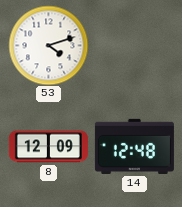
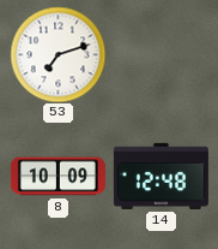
53: 4:12 -> 7:12
8: 12:09 -> 10:09
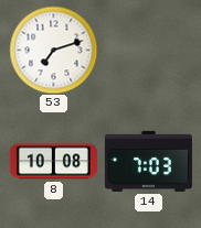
8: 10:09 -> 10:08
14: 12:48 -> 7:03
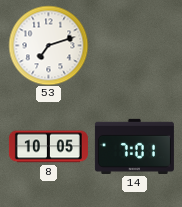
8: 10:08 -> 10:05
14: 7:03 -> 7:01
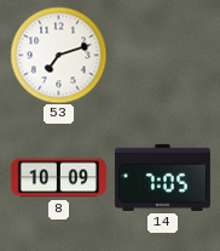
8: 10:05 -> 10:09
14: 7:01 -> 7:05
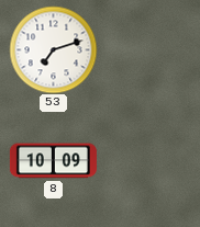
14: 7:05 -> none
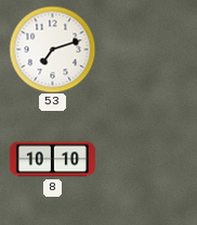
8: 10:09 -> 10:10
